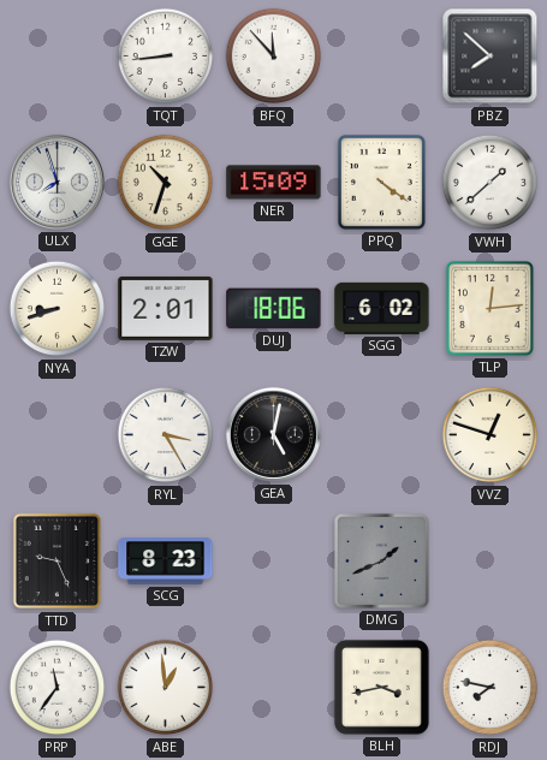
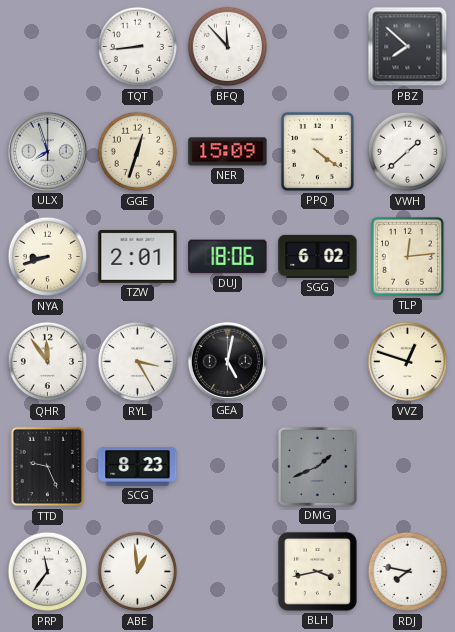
GGE: 10:33 -> 12:33
QHR: none -> 11:54
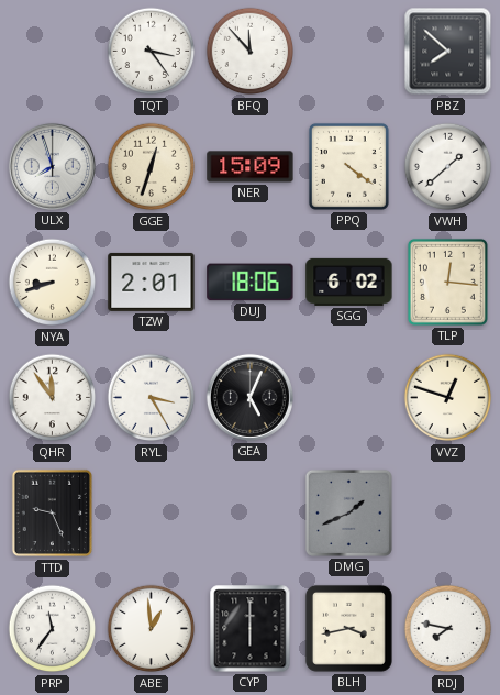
TQT: 8:44 -> 3:24
TLP: 12:14 -> 12:16
GEA: 5:02 -> 5:04
SCG: 8:23 -> none
CYP: none -> 6:00
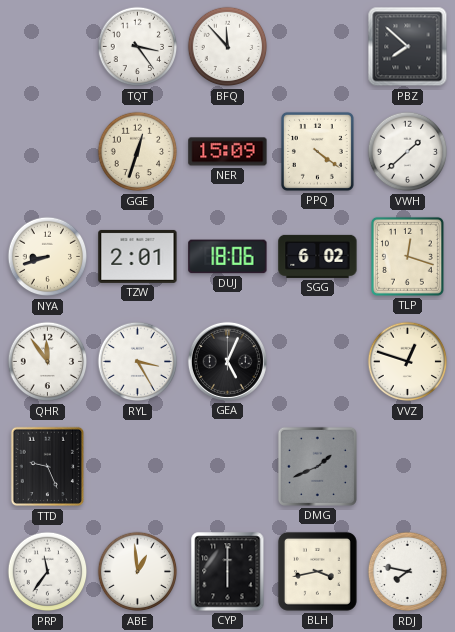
ULX: 7:57 -> none
TLP: 12:16 -> 12:18
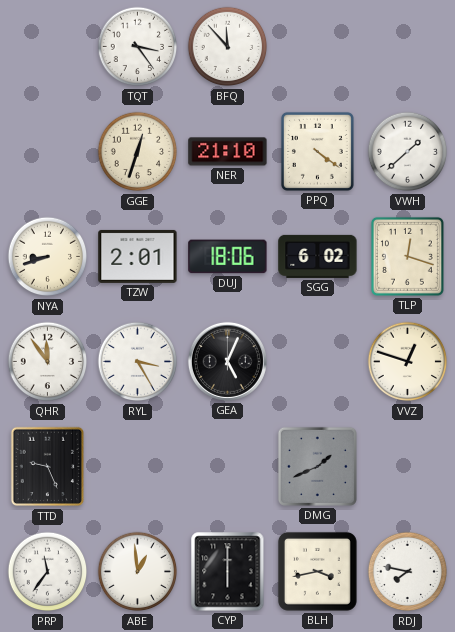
PBZ: 7:52 -> none
NER: 15:09 -> 21:10
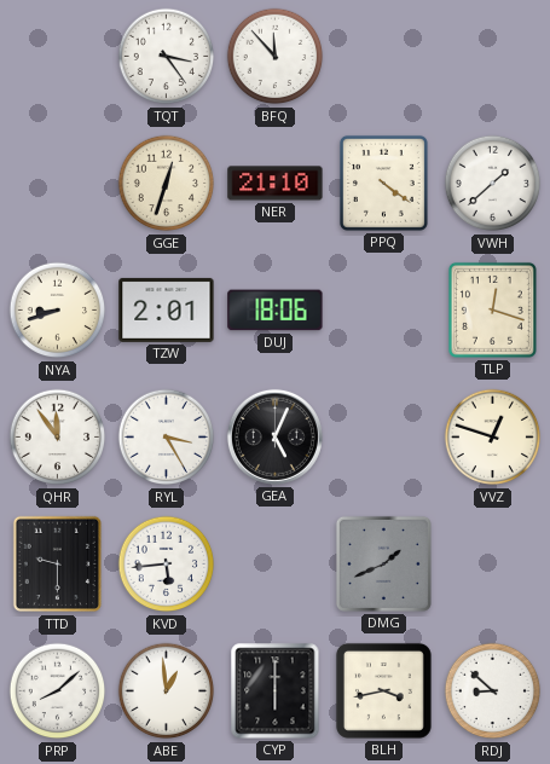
SGG: 6:02 -> none
TTD: 9:26 -> 9:30
KVD: none -> 5:44
PRP: 11:36 -> 8:08
RDJ: 7:47 -> 8:52
